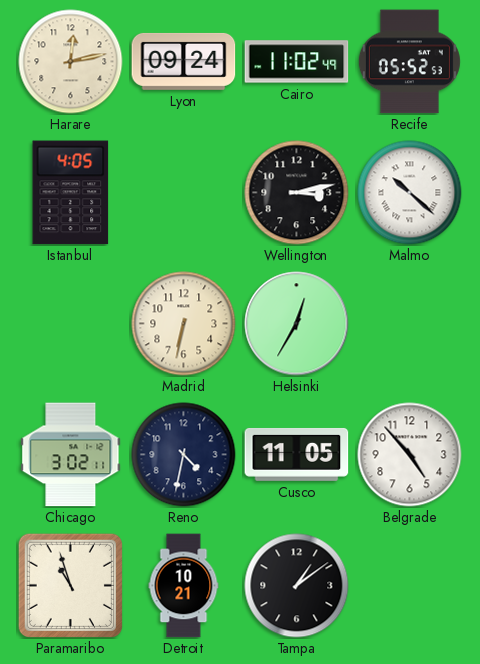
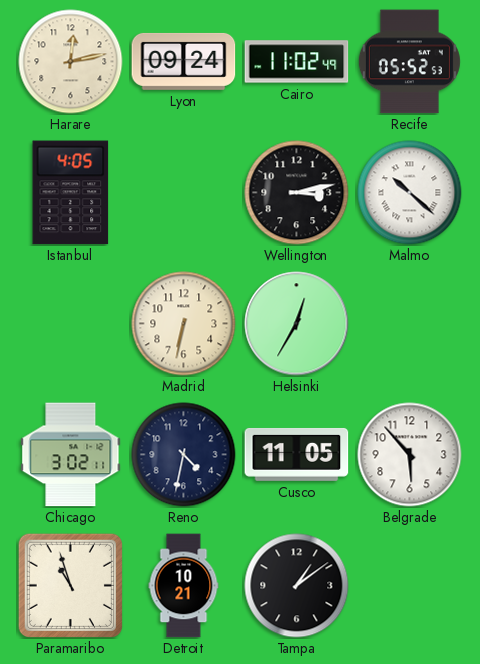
Belgrade: 4:53 -> 5:53
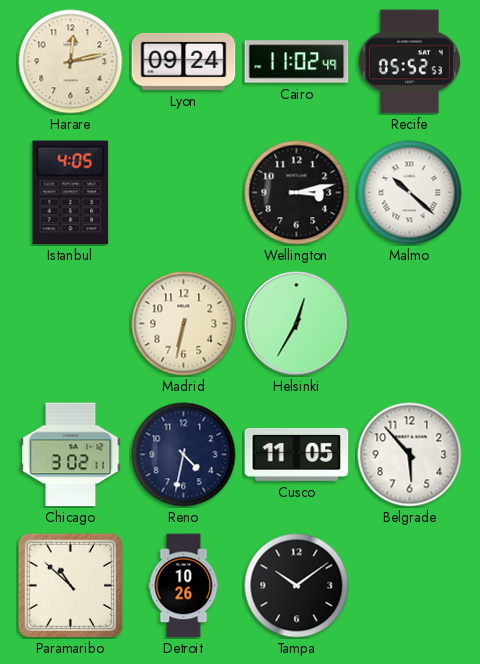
Paramaribo: 10:57 -> 10:52
Detroit: 10:21 -> 10:26
Tampa: 1:09 -> 10:09
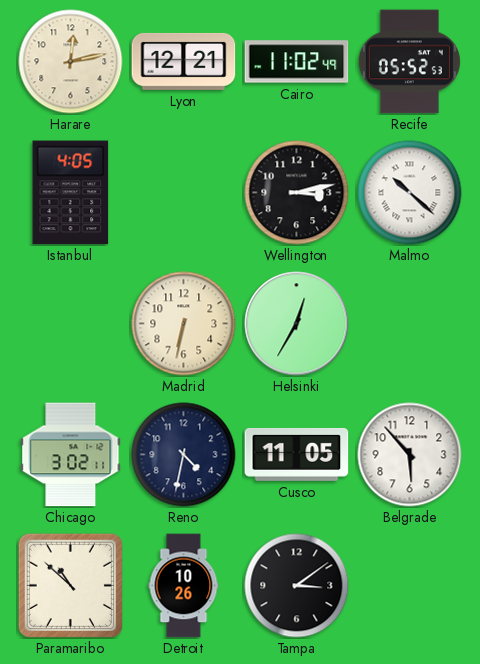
Lyon: 09:24 -> 12:21
Tampa: 10:09 -> 3:09
